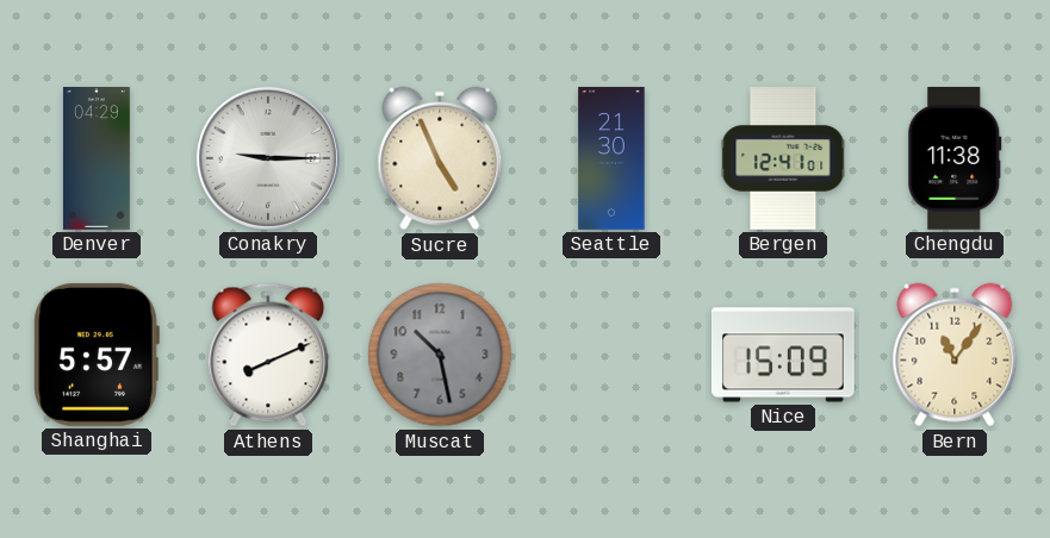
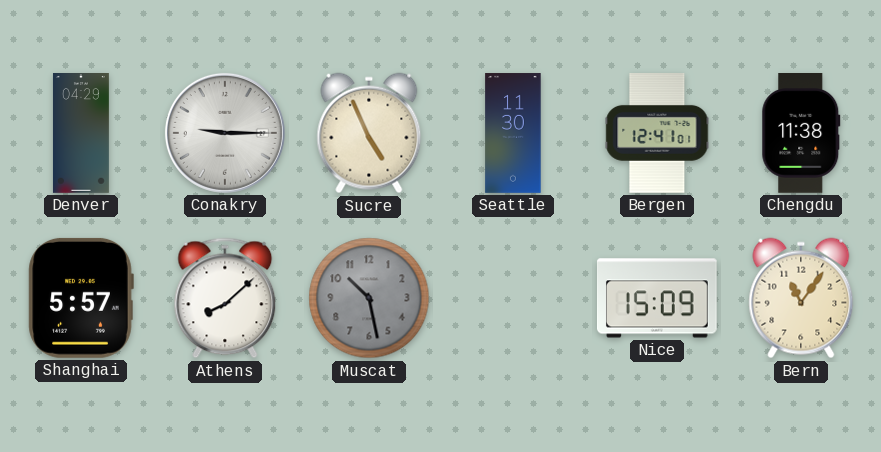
Seattle: 21:30 -> 11:30
Athens: 8:11 -> 8:08
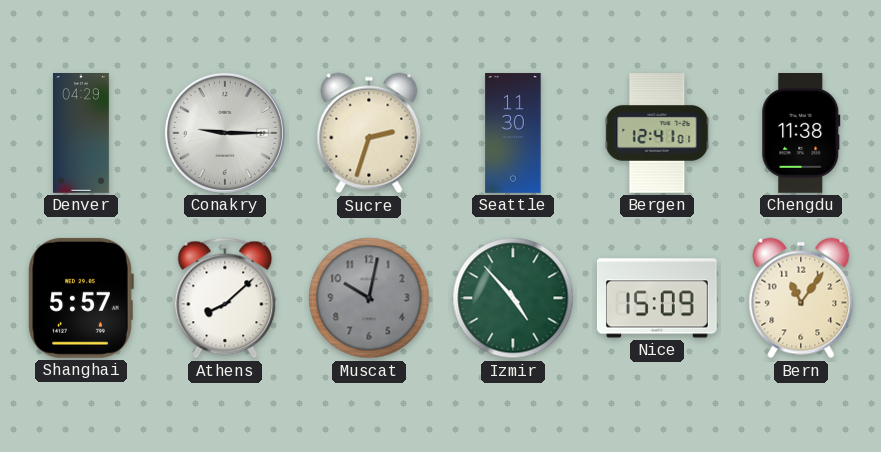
Sucre: 4:56 -> 2:33
Muscat: 10:28 -> 10:02
Izmir: none -> 4:53
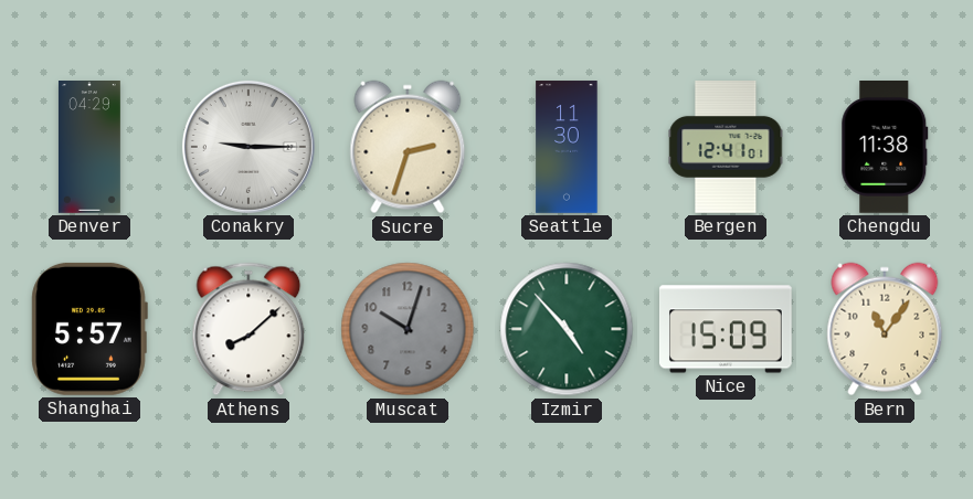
Muscat: 10:02 -> 10:03
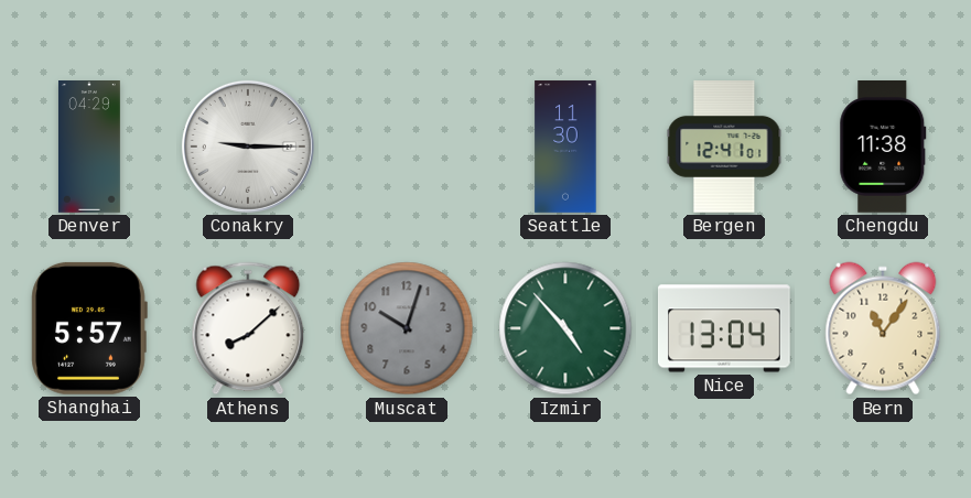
Sucre: 2:33 -> none
Nice: 15:09 -> 13:04
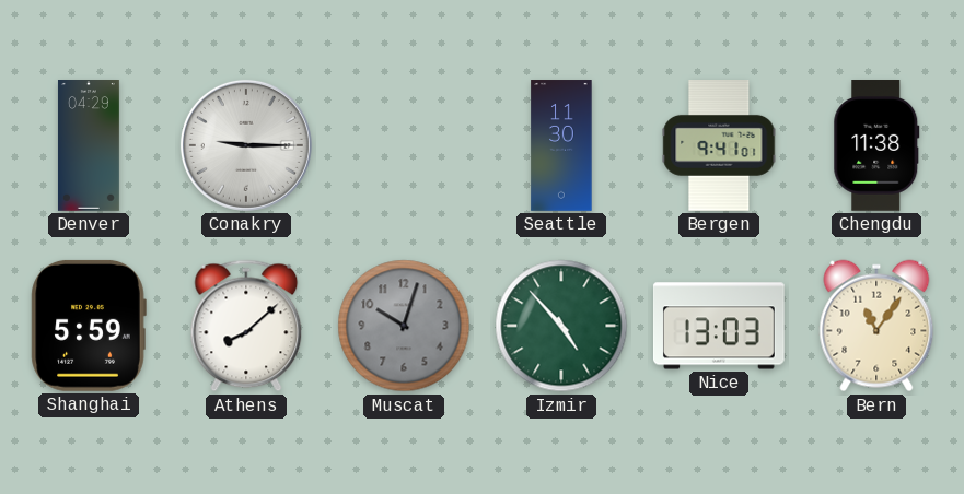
Bergen: 12:41 -> 9:41
Shanghai: 5:57 -> 5:59
Nice: 13:04 -> 13:03
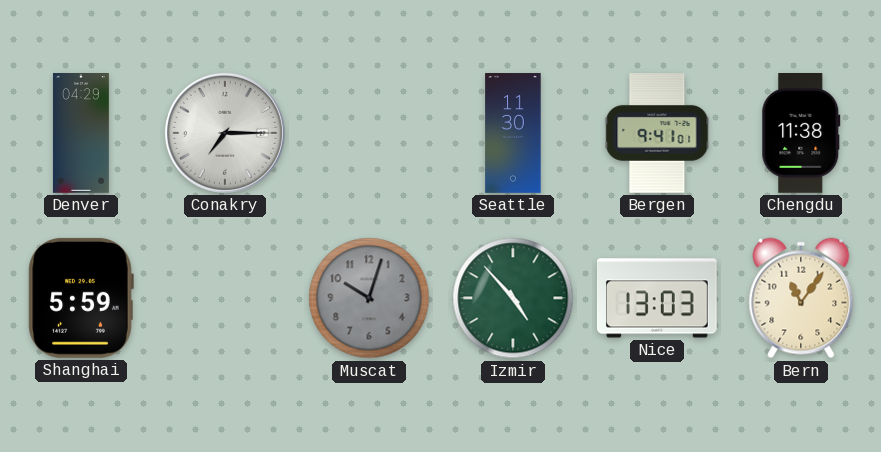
Conakry: 9:15 -> 7:15
Athens: 8:08 -> none
